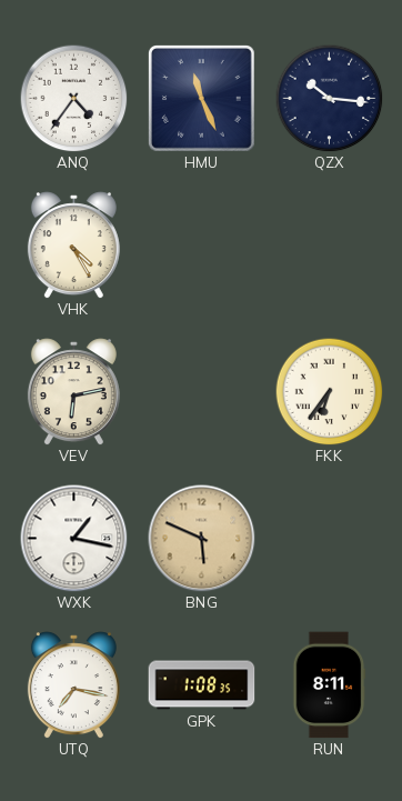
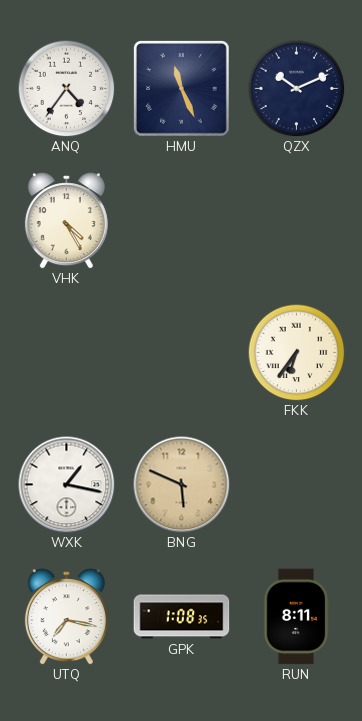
QZX: 10:16 -> 10:11
VEV: 6:13 -> none
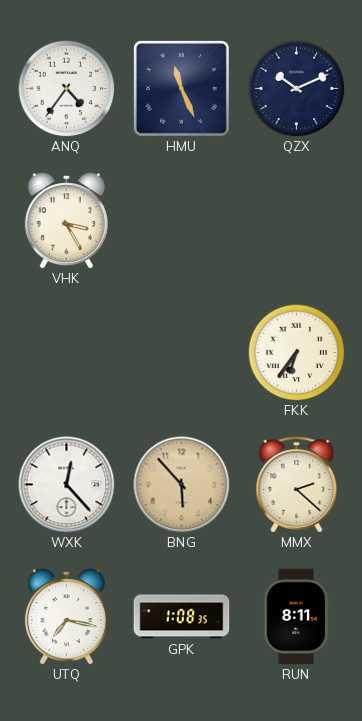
VHK: 4:25 -> 3:25
WXK: 1:17 -> 12:23
BNG: 5:49 -> 5:53
MMX: none -> 2:22
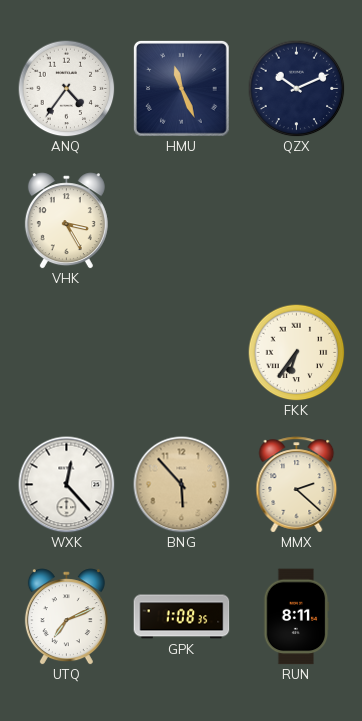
UTQ: 7:17 -> 7:11
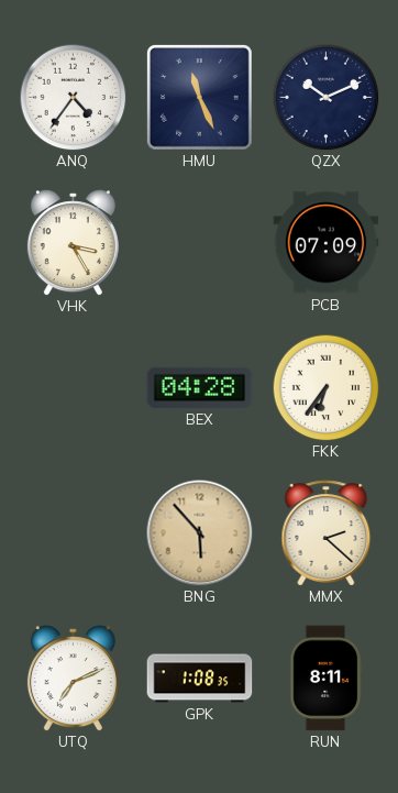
PCB: none -> 07:09
BEX: none -> 04:28
WXK: 12:23 -> none
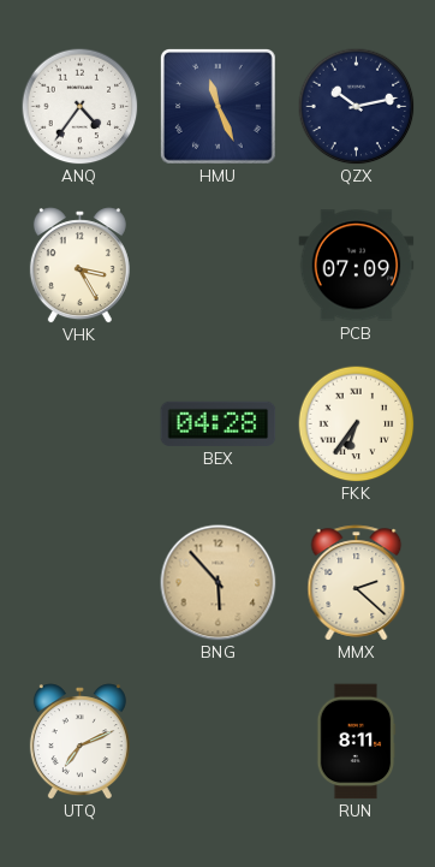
QZX: 10:11 -> 10:13
GPK: 1:08 -> none
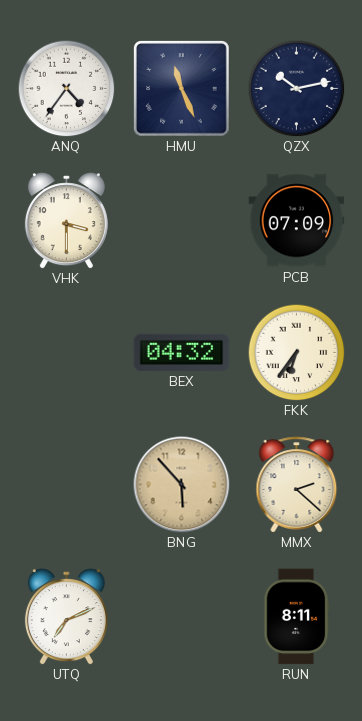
VHK: 3:25 -> 3:30
BEX: 04:28 -> 04:32
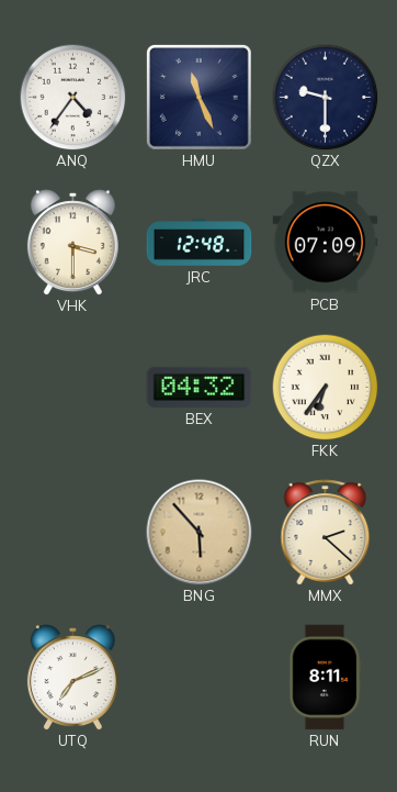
QZX: 10:13 -> 9:30
JRC: none -> 12:48
